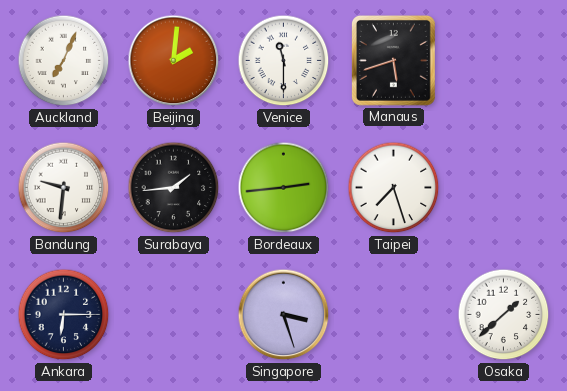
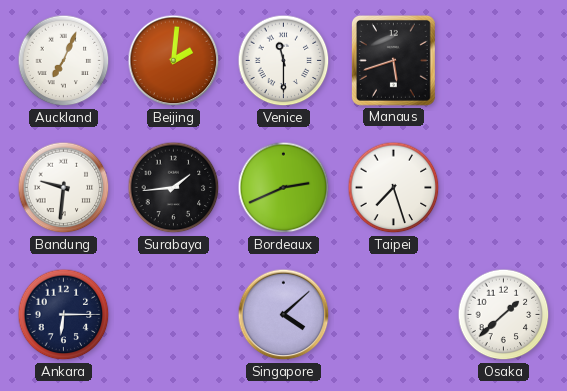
Bordeaux: 2:44 -> 2:41
Singapore: 3:27 -> 4:08
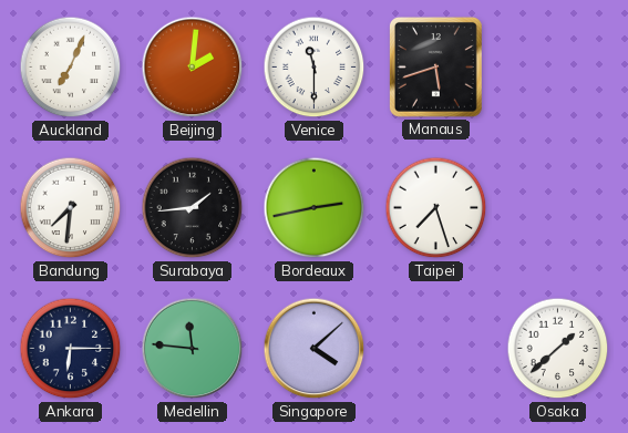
Bandung: 9:31 -> 7:31
Bordeaux: 2:41 -> 2:43
Medellin: none -> 11:46
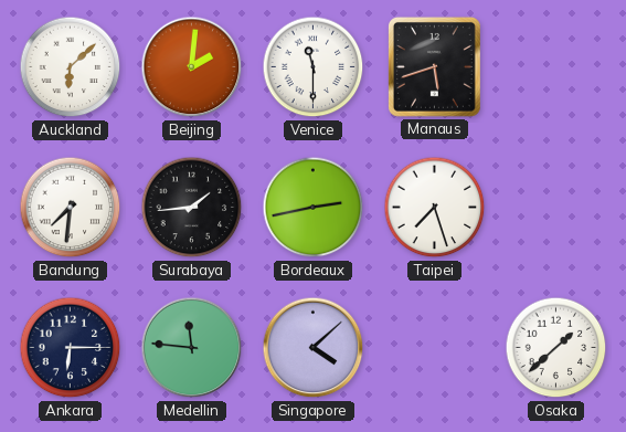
Auckland: 7:04 -> 6:08
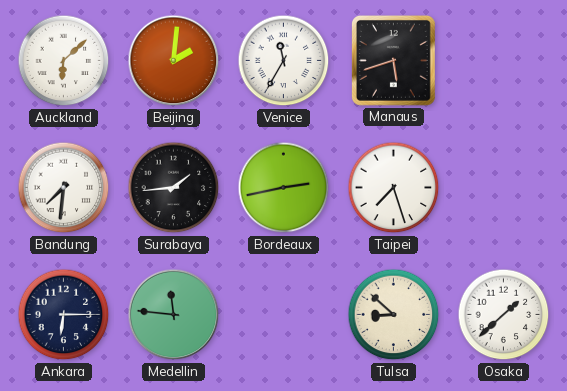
Venice: 11:30 -> 11:35
Singapore: 4:08 -> none
Tulsa: none -> 8:52
